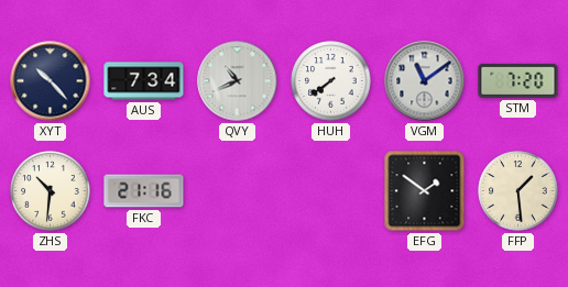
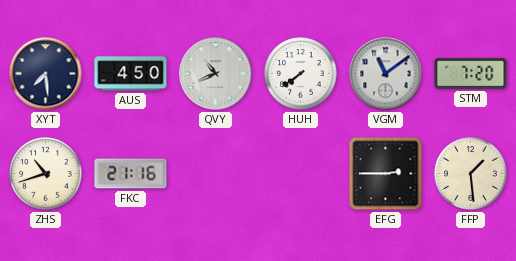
XYT: 10:23 -> 7:29
AUS: 7:34 -> 4:50
ZHS: 10:31 -> 10:42
EFG: 1:51 -> 2:45
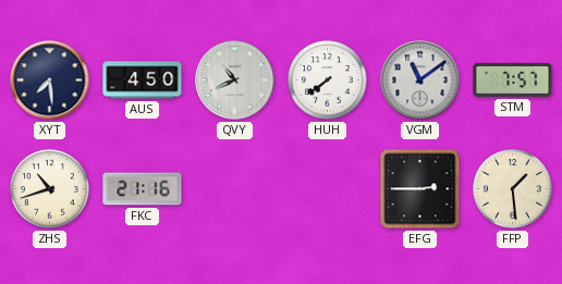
STM: 7:20 -> 7:57
